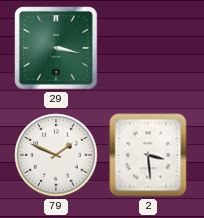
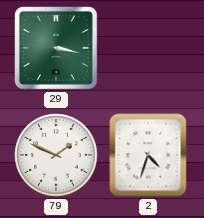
2: 3:29 -> 4:33
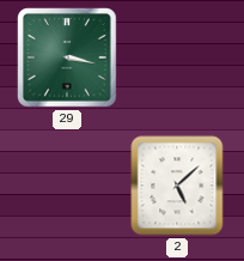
79: 1:49 -> none
2: 4:33 -> 5:08
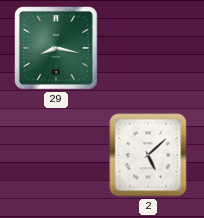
29: 3:17 -> 8:17
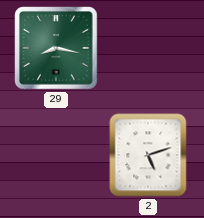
2: 5:08 -> 5:12
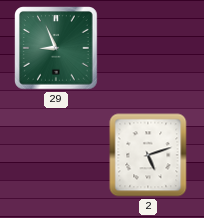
29: 8:17 -> 8:56
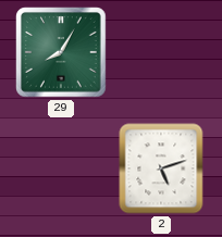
29: 8:56 -> 8:05
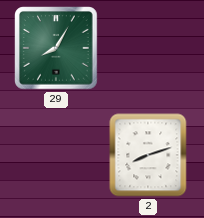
2: 5:12 -> 8:12
